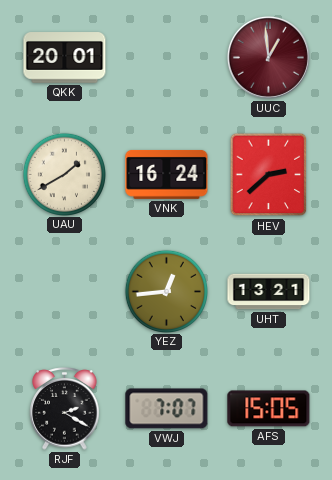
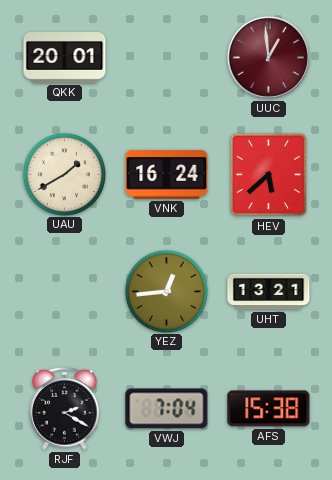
HEV: 2:38 -> 5:38
VWJ: 7:07 -> 7:04
AFS: 15:05 -> 15:38
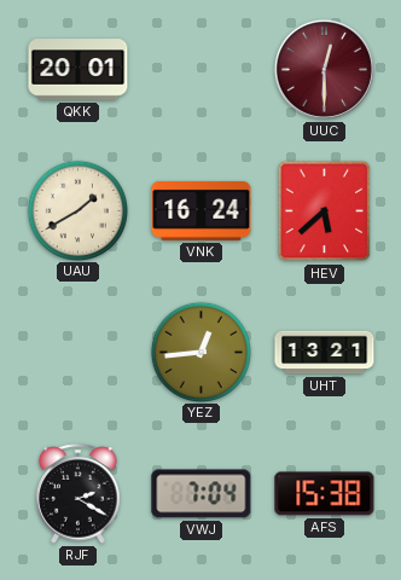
UUC: 12:59 -> 12:30
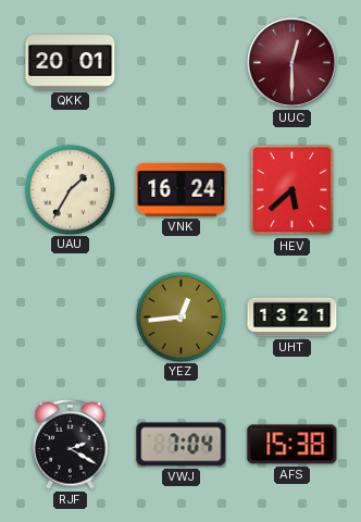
UAU: 1:40 -> 1:35
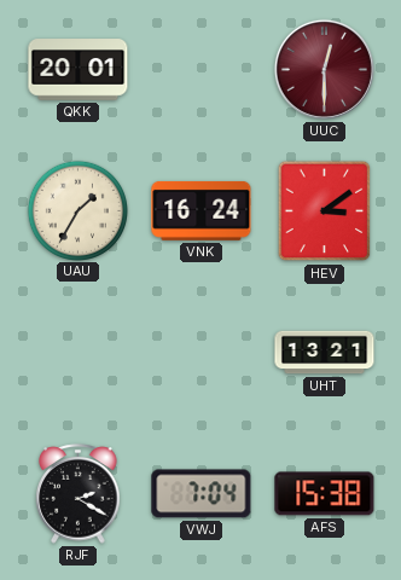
HEV: 5:38 -> 3:09
YEZ: 12:44 -> none
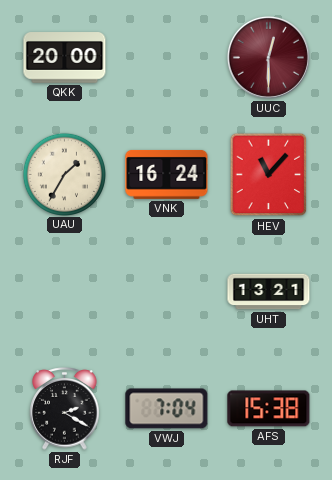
QKK: 20:01 -> 20:00
HEV: 3:09 -> 11:07
